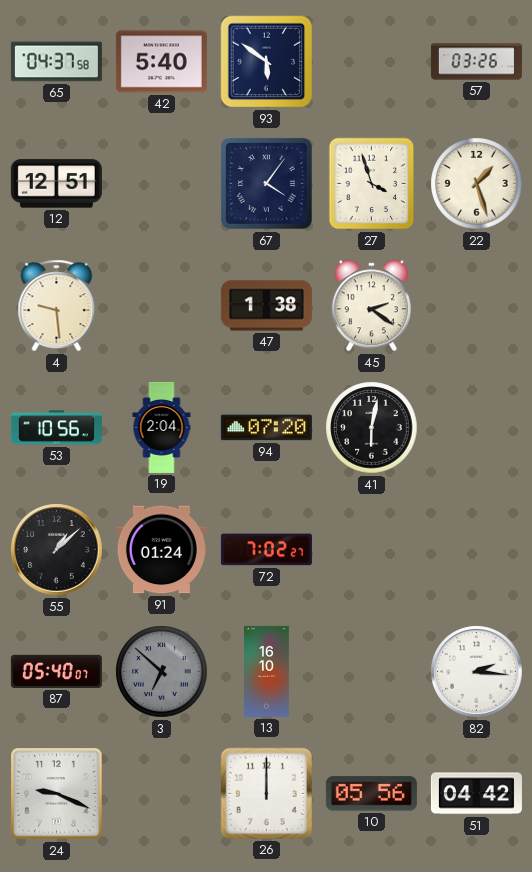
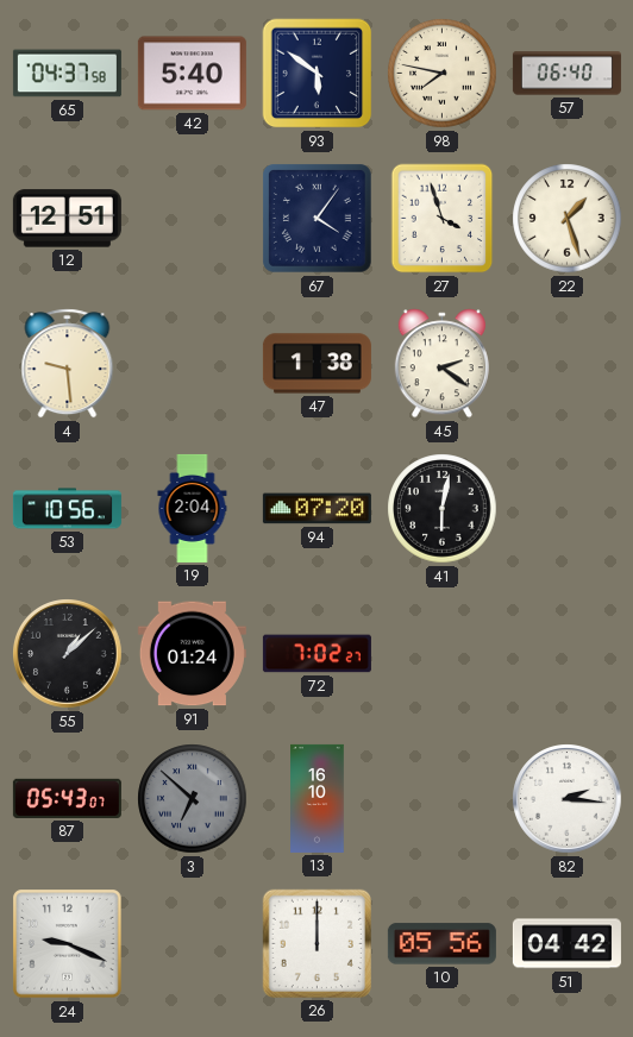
98: none -> 7:47
57: 03:26 -> 06:40
87: 05:40 -> 05:43
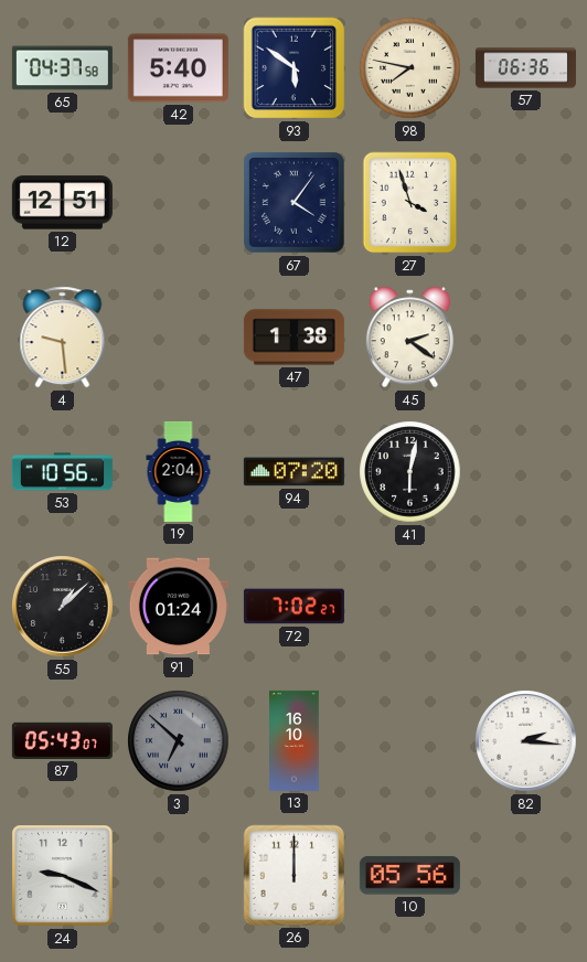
57: 06:40 -> 06:36
22: 1:27 -> none
51: 04:42 -> none
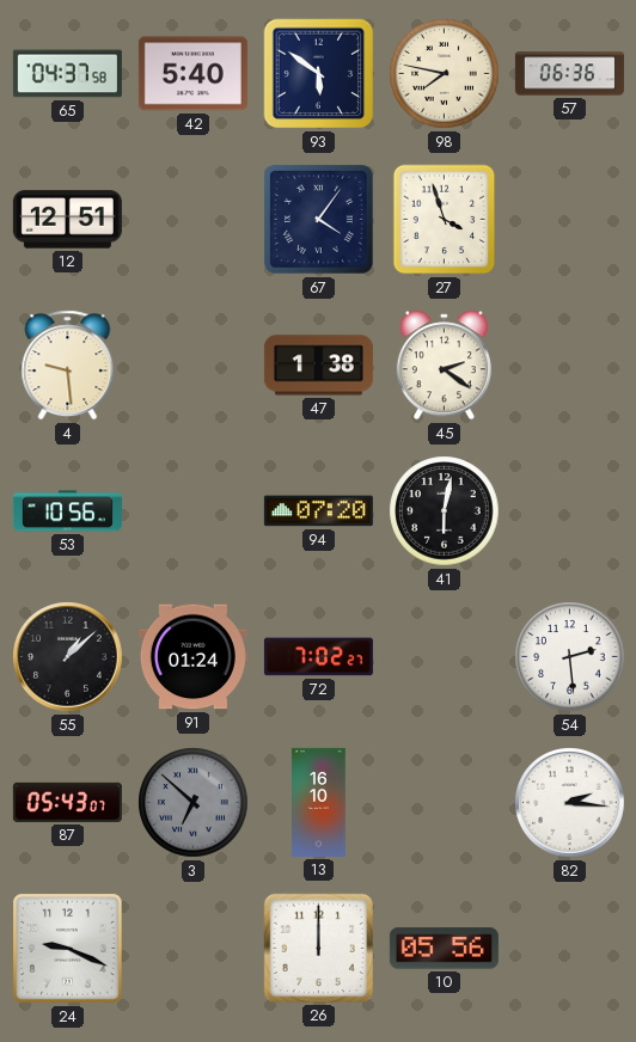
19: 2:04 -> none
54: none -> 2:29
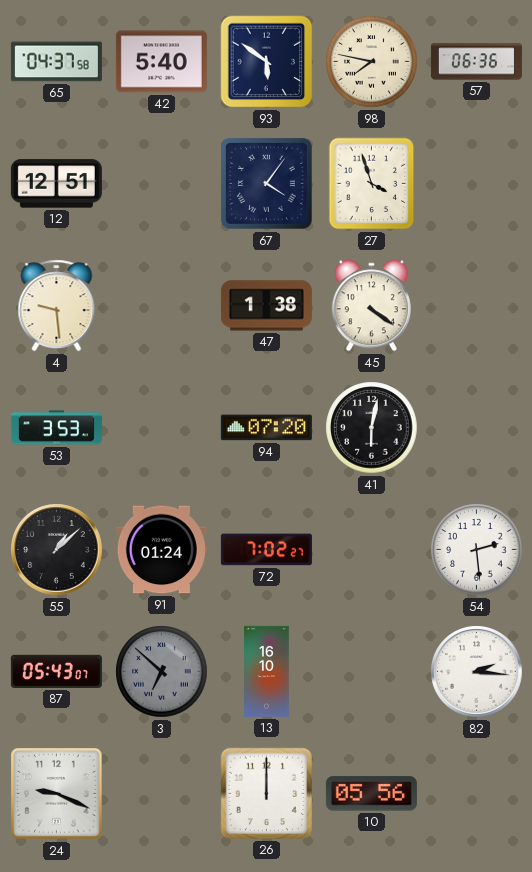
45: 2:21 -> 4:21
53: 10:56 -> 3:53
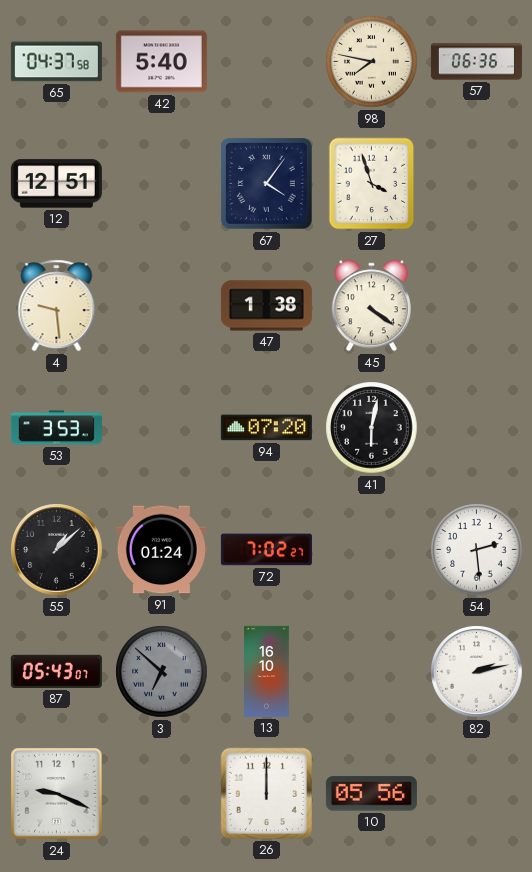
93: 5:51 -> none
82: 2:16 -> 2:13
